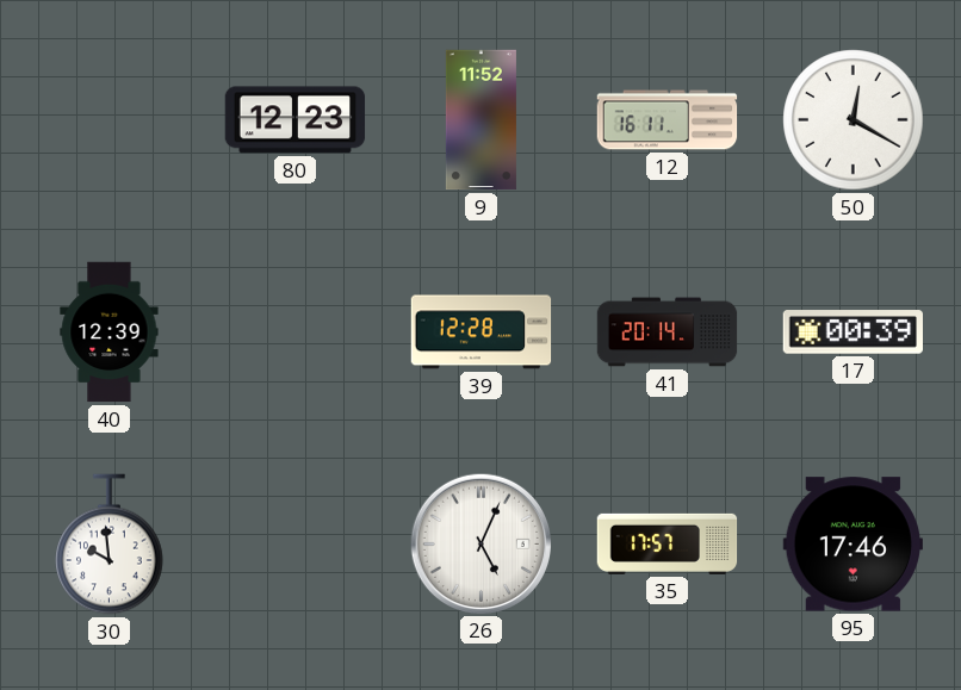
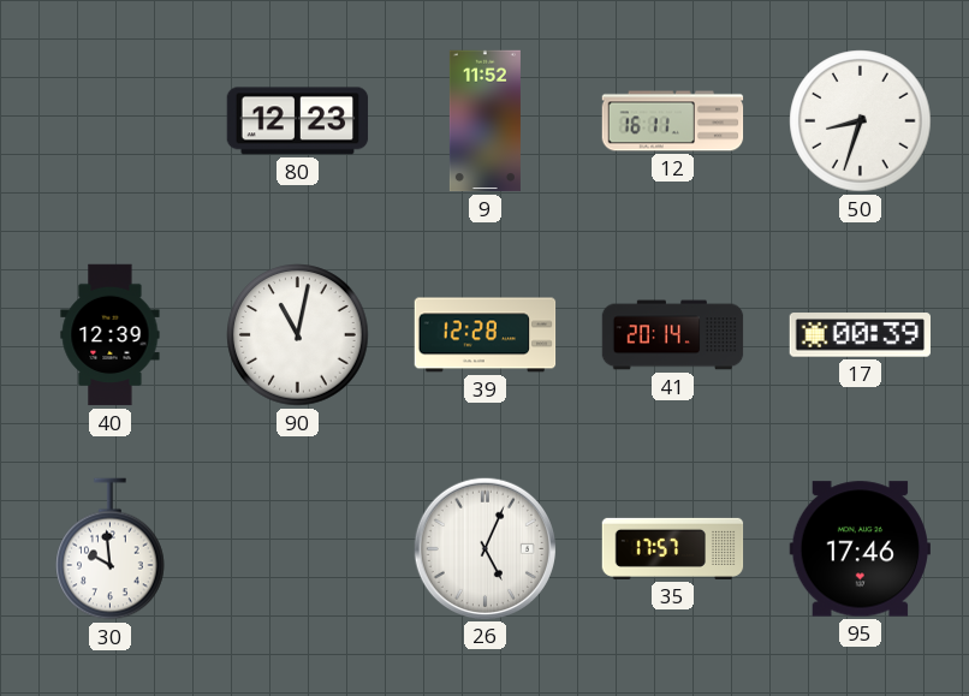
50: 12:20 -> 8:33
90: none -> 11:02
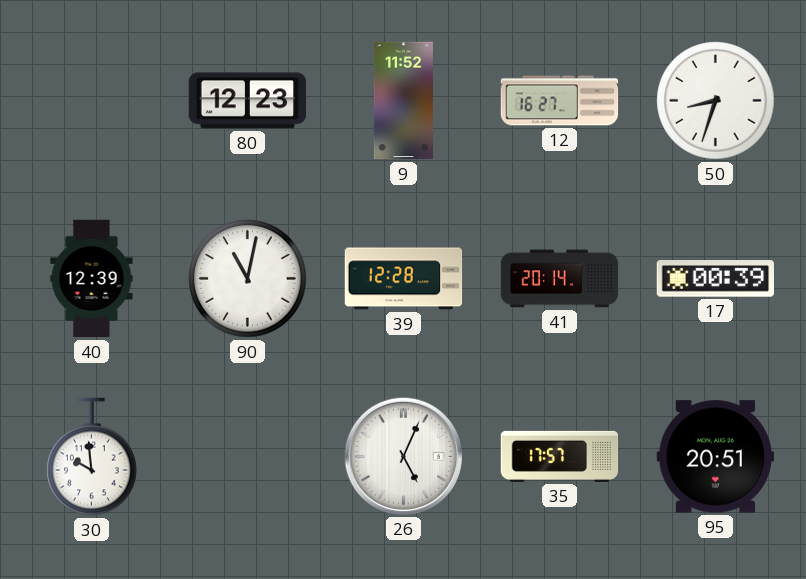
12: 16:11 -> 16:27
95: 17:46 -> 20:51
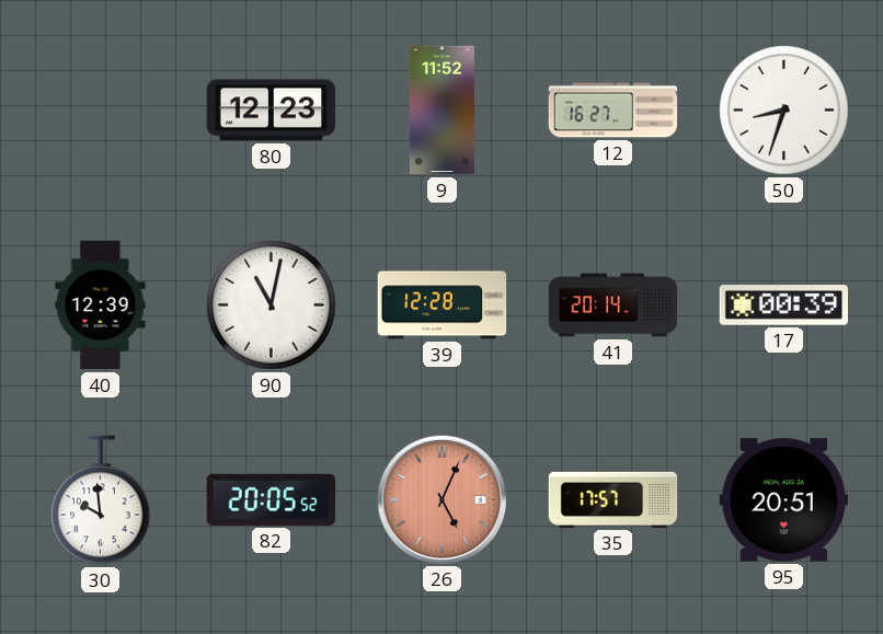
82: none -> 20:05
26 dial: white -> salmon
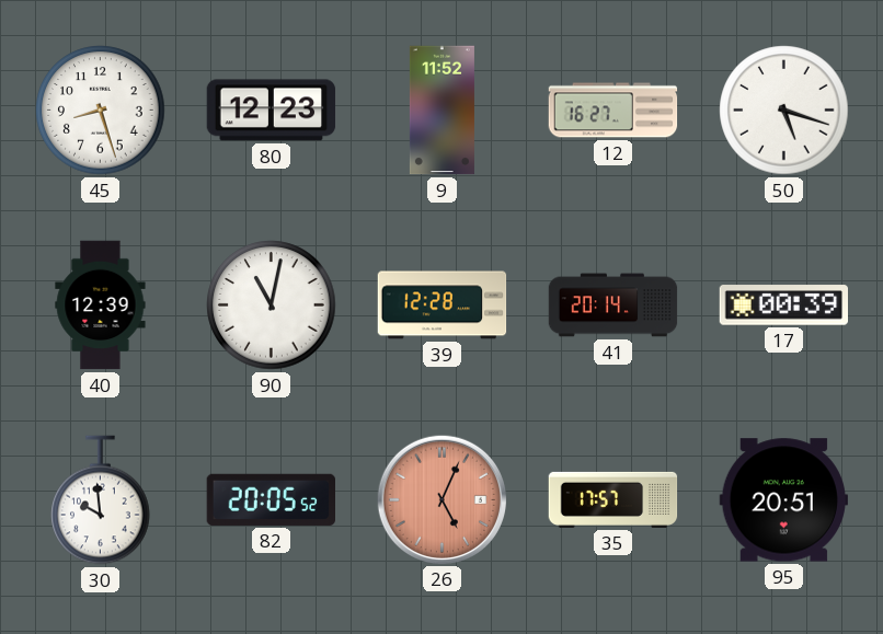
45: none -> 8:27
50: 8:33 -> 5:18
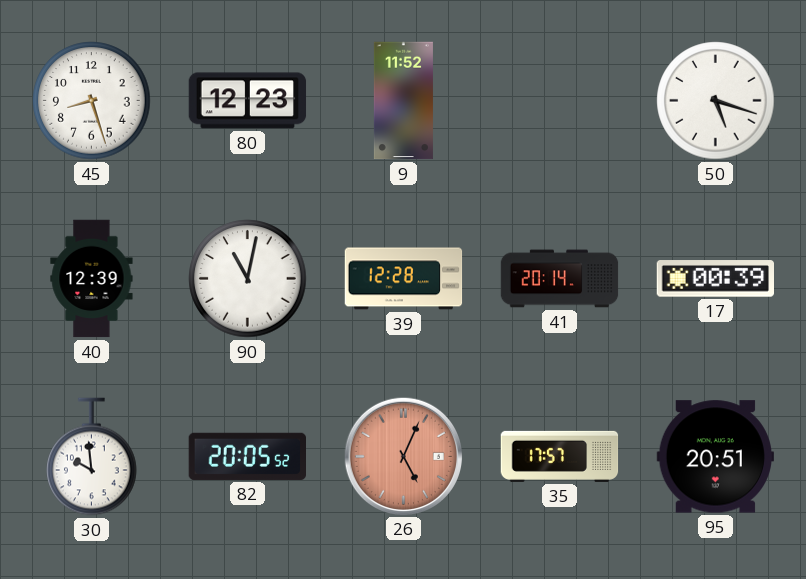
12: 16:27 -> none
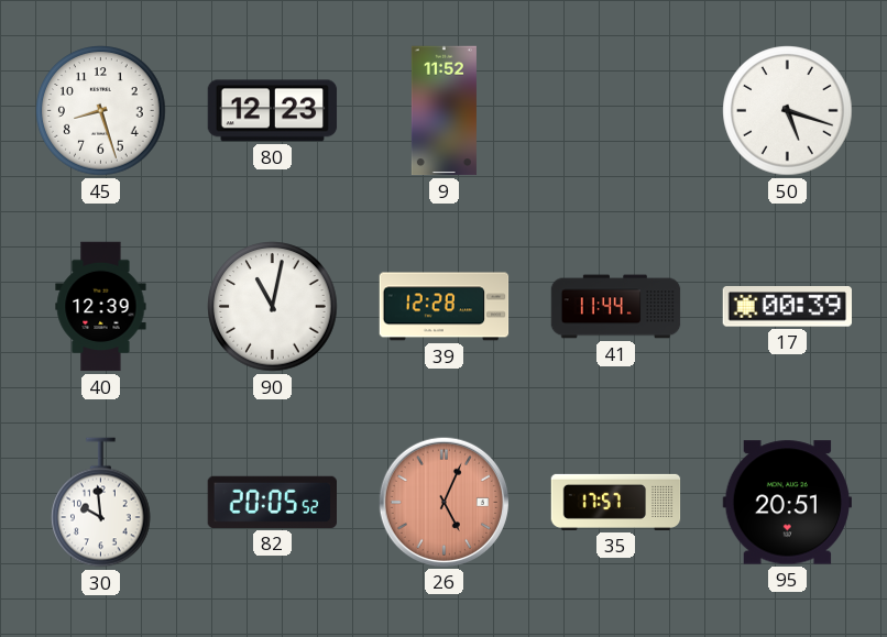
41: 20:14 -> 11:44
